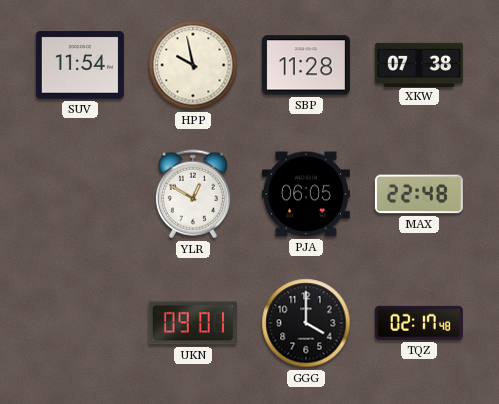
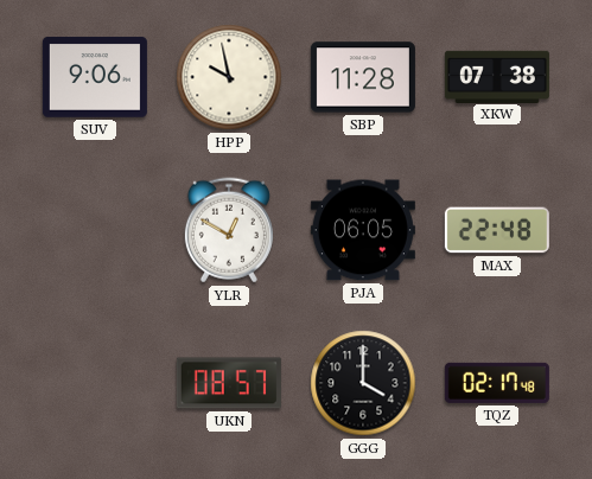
SUV: 11:54 -> 9:06
UKN: 09:01 -> 08:57
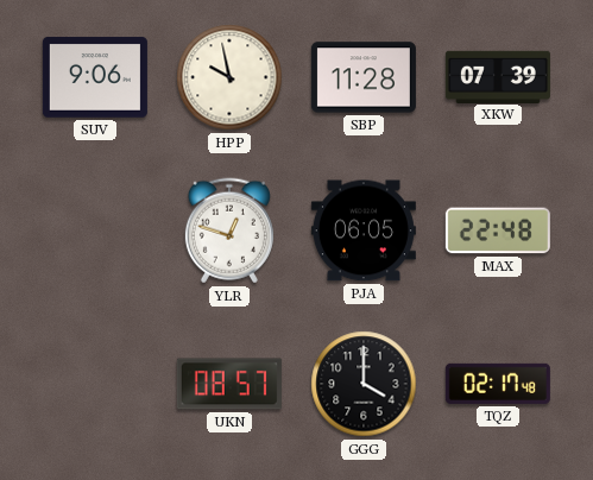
XKW: 07:38 -> 07:39
YLR: 12:50 -> 12:48
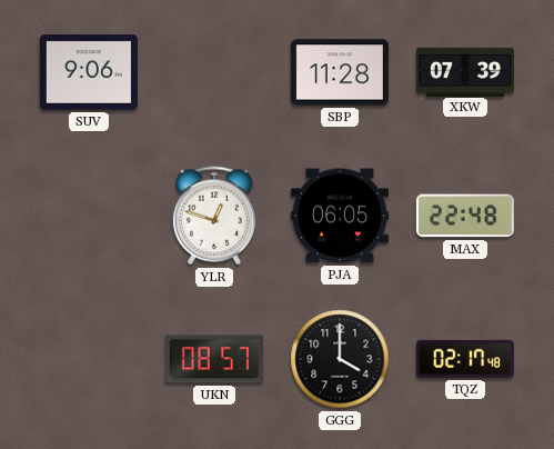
HPP: 9:58 -> none
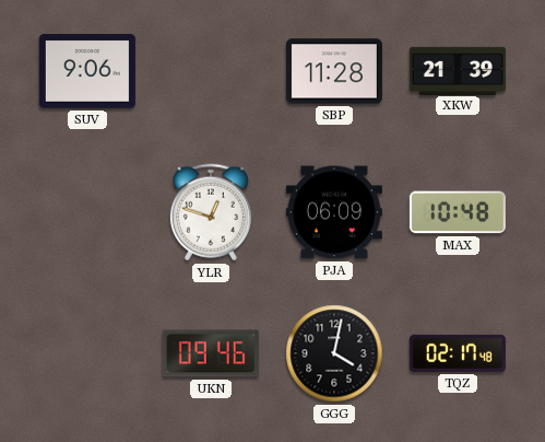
XKW: 07:39 -> 21:39
PJA: 06:05 -> 06:09
MAX: 22:48 -> 10:48
UKN: 08:57 -> 09:46
GGG: 4:00 -> 4:02
